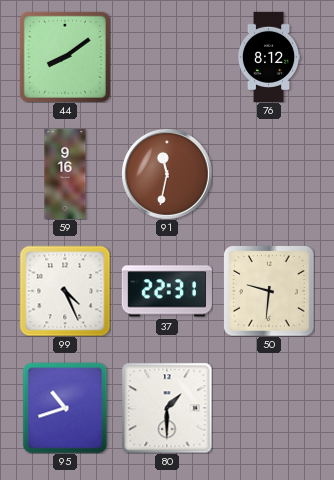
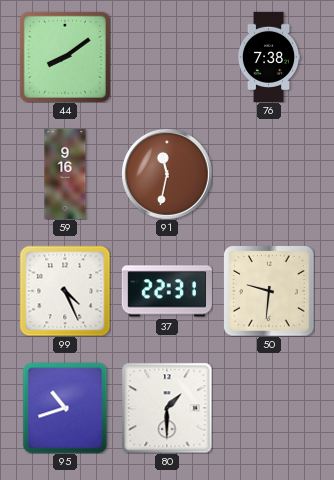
76: 8:12 -> 7:38
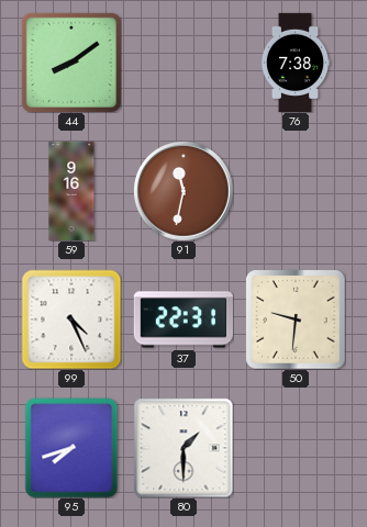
95: 10:42 -> 7:42
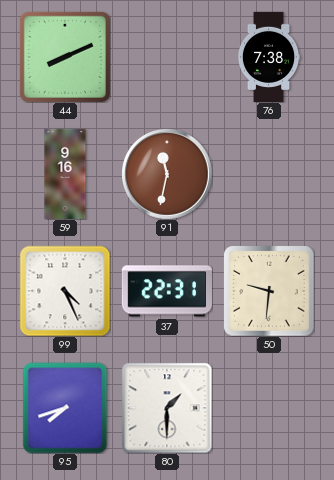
44: 8:09 -> 8:11
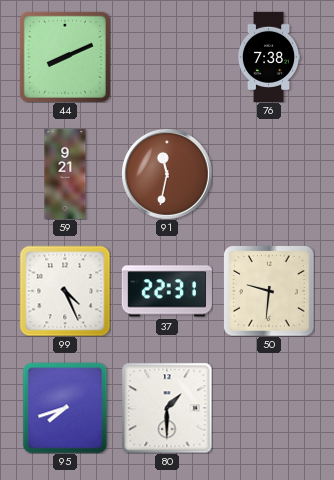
59: 9:16 -> 9:21
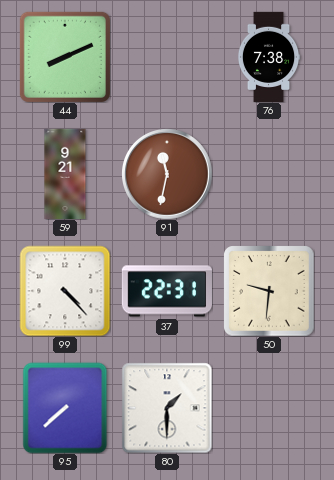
99: 4:26 -> 4:23
95: 7:42 -> 7:38
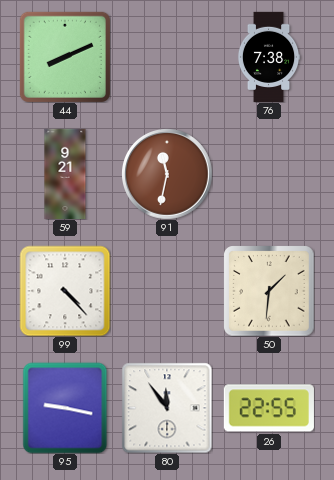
37: 22:31 -> none
50: 9:31 -> 1:31
95: 7:38 -> 9:17
80: 1:30 -> 11:54
26: none -> 22:55
